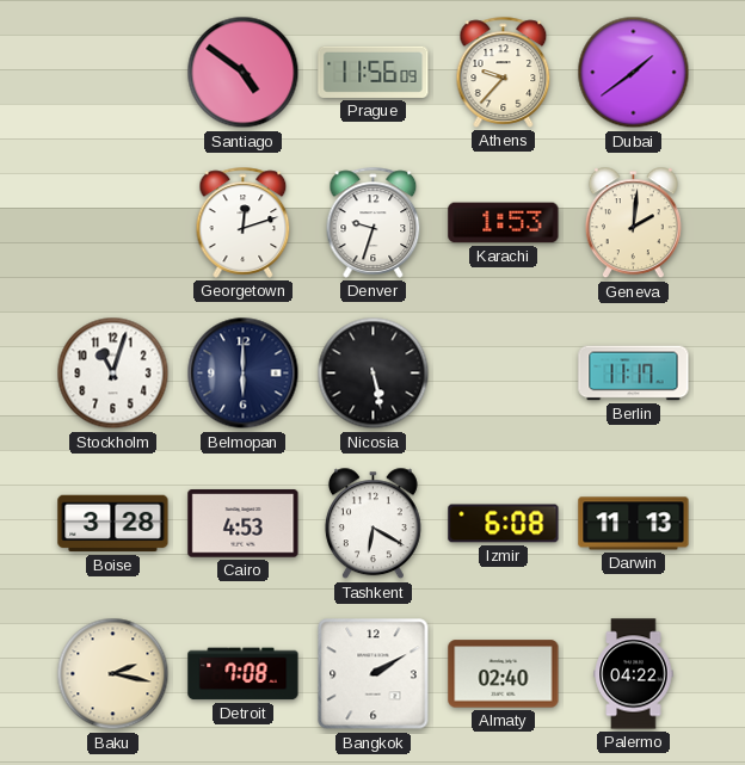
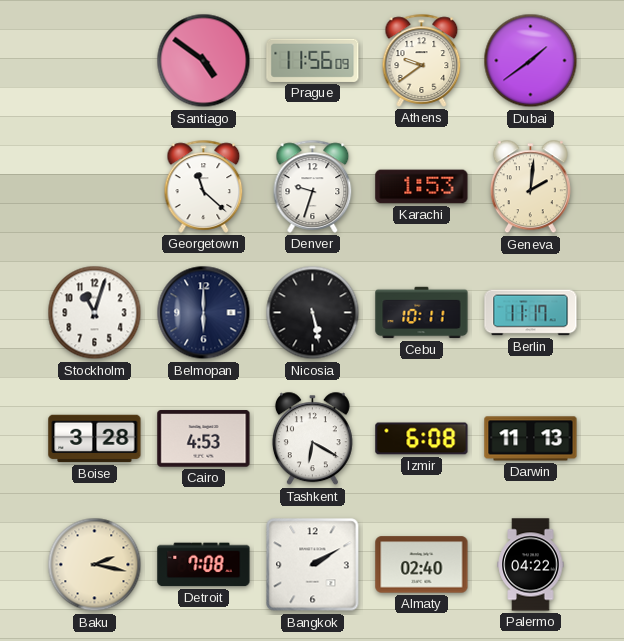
Athens: 9:37 -> 9:39
Georgetown: 12:12 -> 11:22
Cebu: none -> 10:11
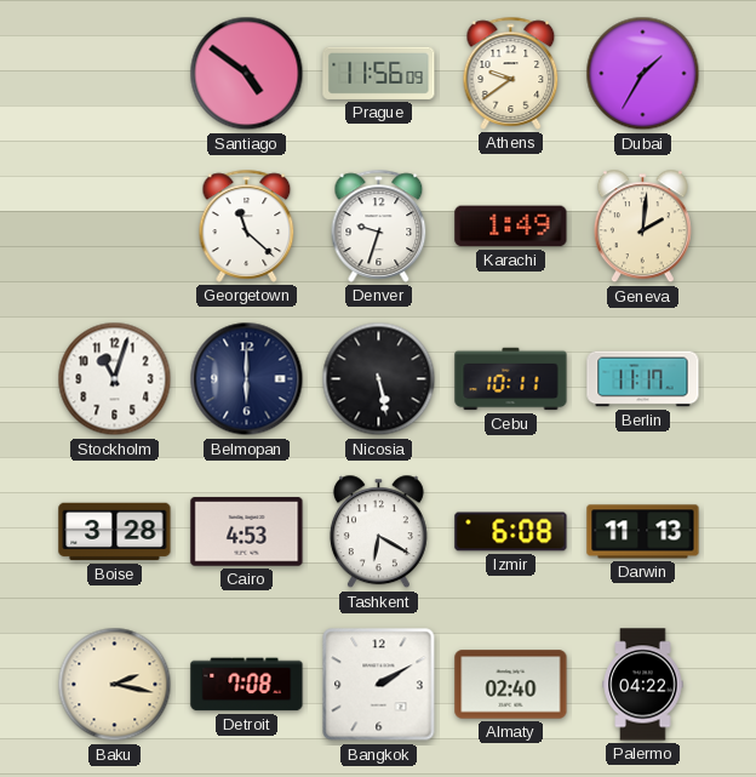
Dubai: 1:39 -> 1:35
Karachi: 1:53 -> 1:49
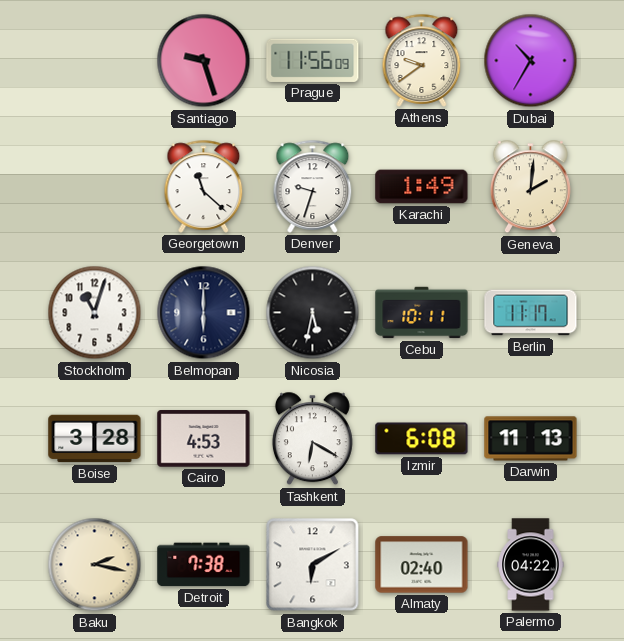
Santiago: 4:51 -> 9:27
Dubai: 1:35 -> 10:35
Nicosia: 5:28 -> 5:32
Detroit: 7:08 -> 7:38
Bangkok: 2:10 -> 6:10
